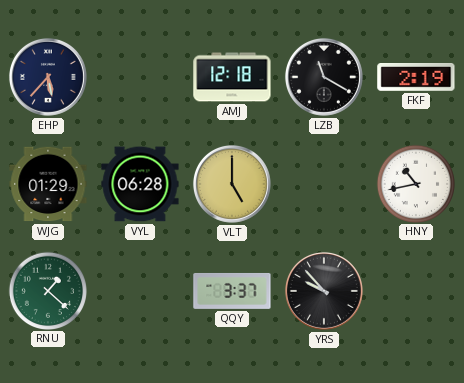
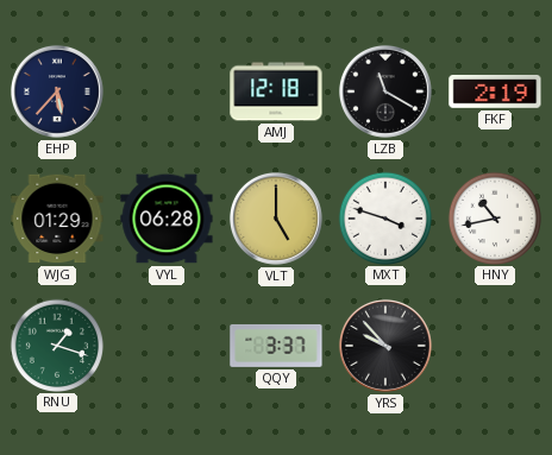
MXT: none -> 3:48
RNU: 1:22 -> 1:18
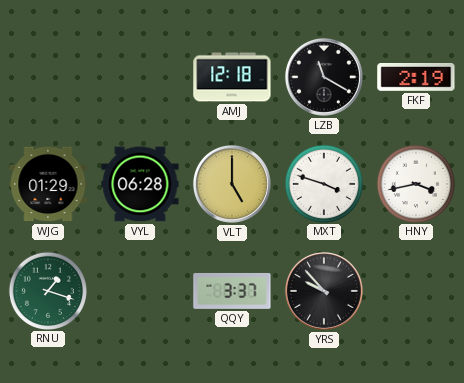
EHP: 5:37 -> none
HNY: 10:43 -> 3:43
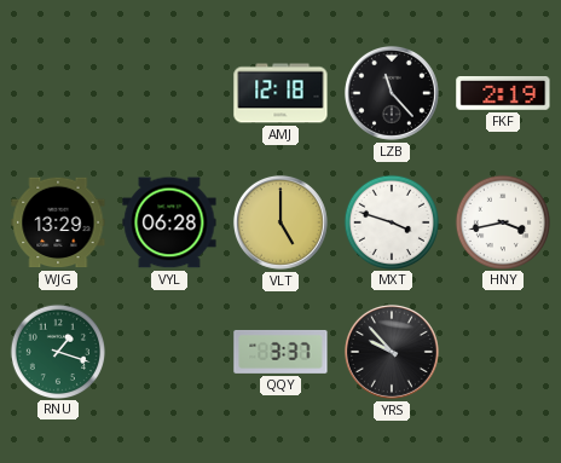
LZB: 11:20 -> 11:23
WJG: 01:29 -> 13:29
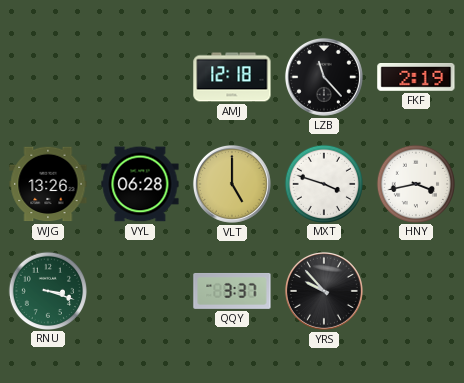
WJG: 13:29 -> 13:26
RNU: 1:18 -> 3:18
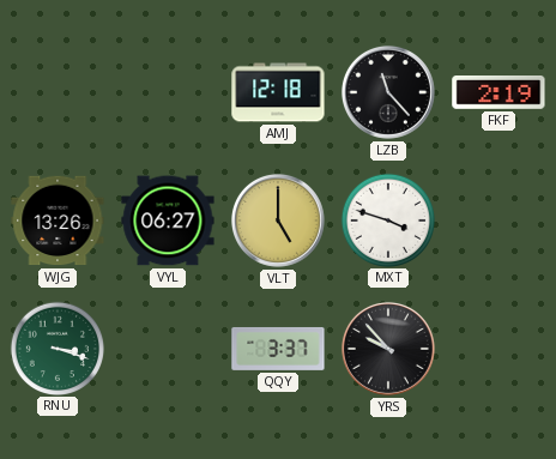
VYL: 06:28 -> 06:27
HNY: 3:43 -> none
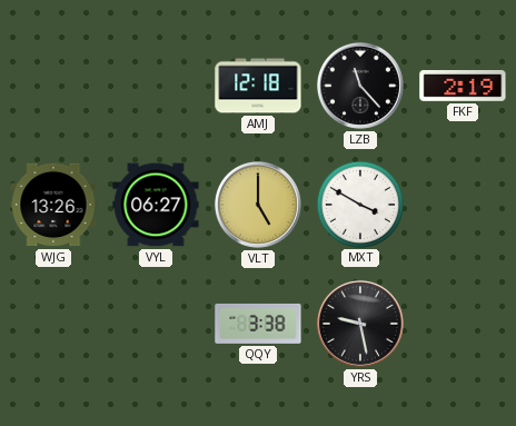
MXT: 3:48 -> 3:50
RNU: 3:18 -> none
QQY: 3:37 -> 3:38
YRS: 9:53 -> 9:28
